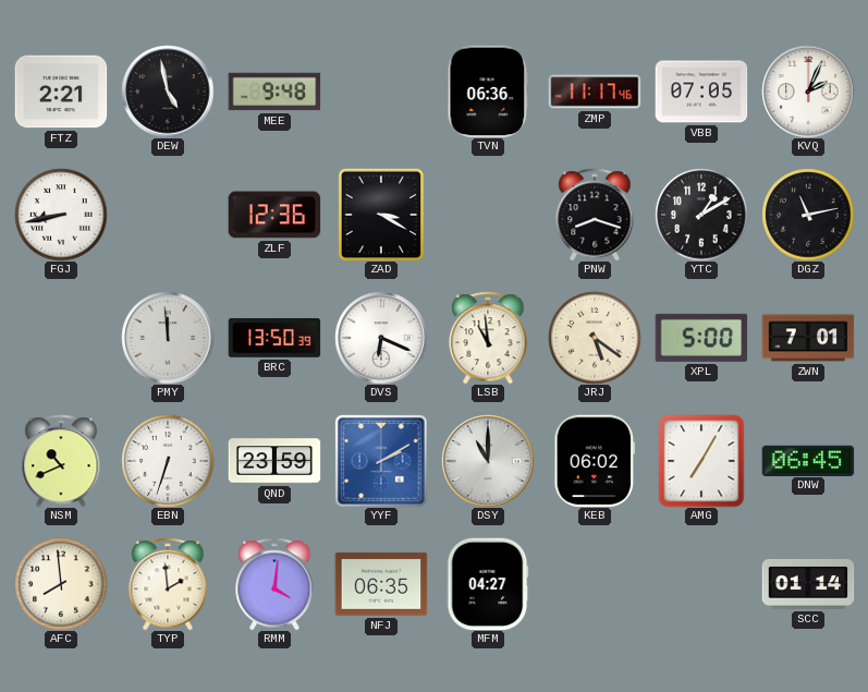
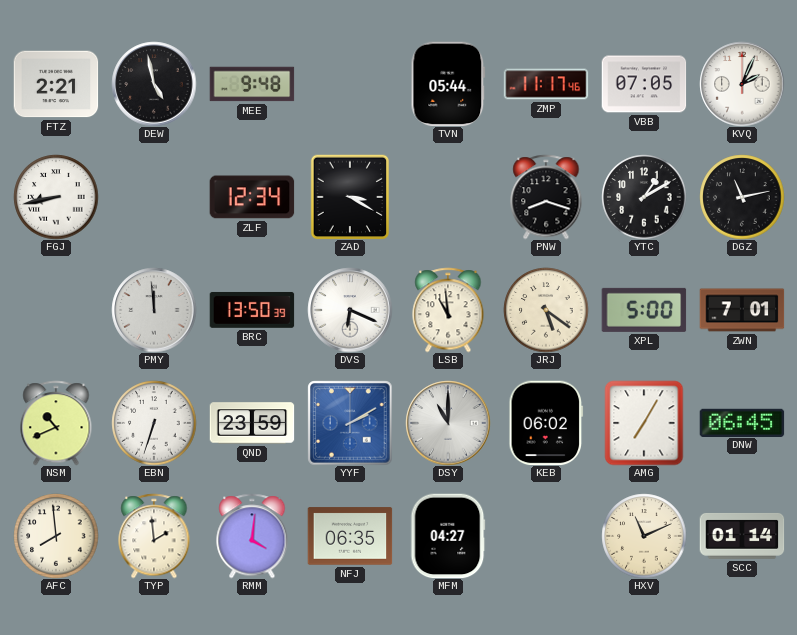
TVN: 06:36 -> 05:44
ZLF: 12:36 -> 12:34
HXV: none -> 11:11
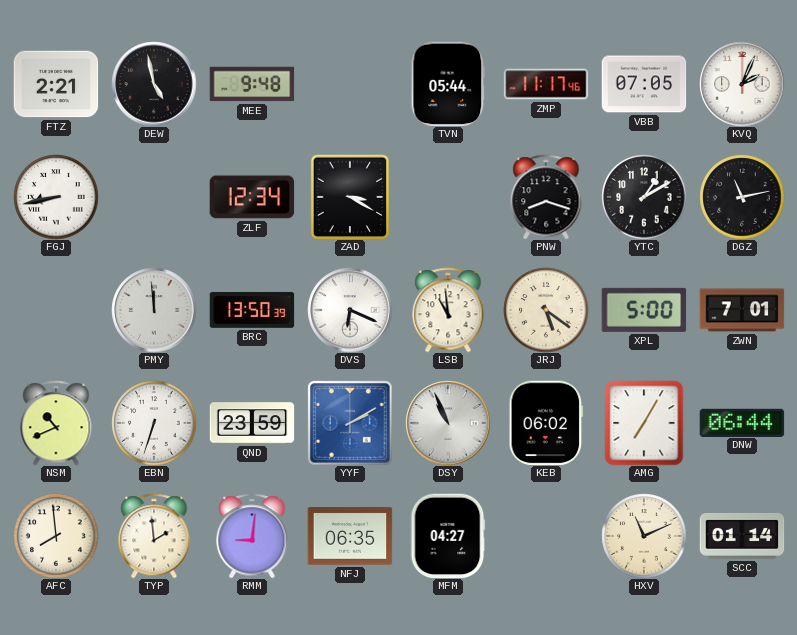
DSY: 11:00 -> 10:56
DNW: 06:45 -> 06:44
RMM: 4:01 -> 9:01
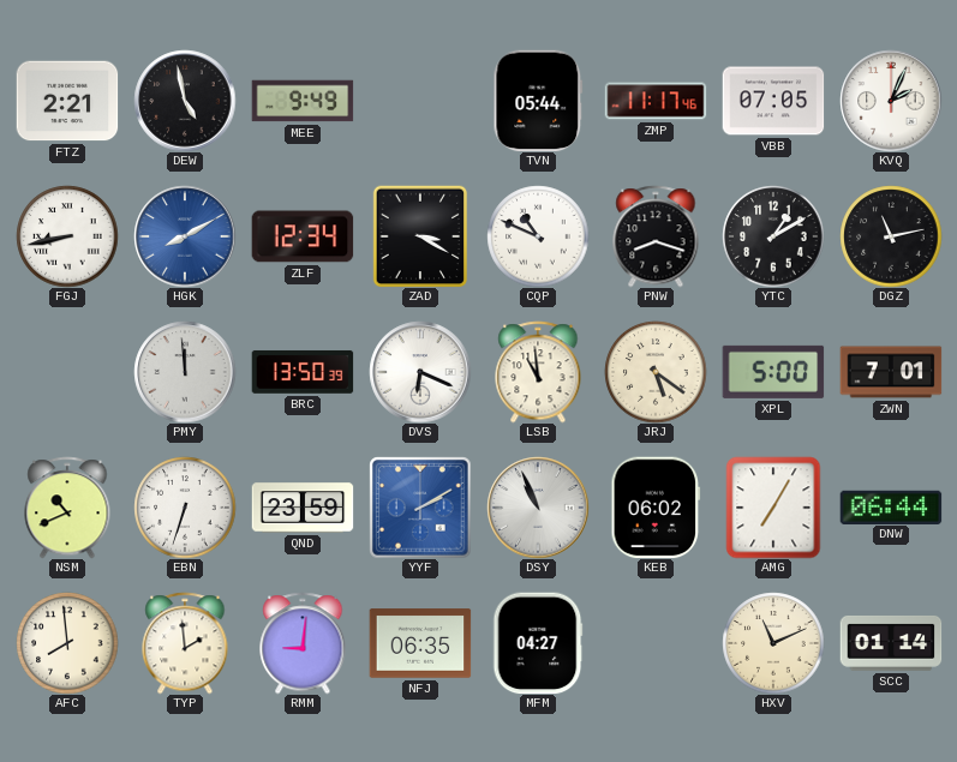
MEE: 9:48 -> 9:49
HGK: none -> 8:10
CQP: none -> 10:49
